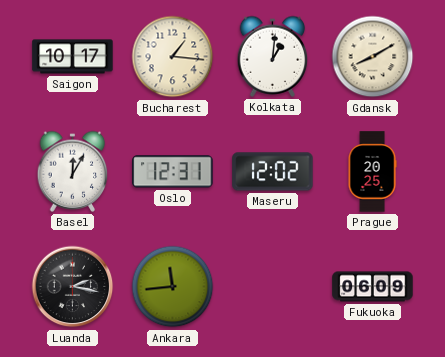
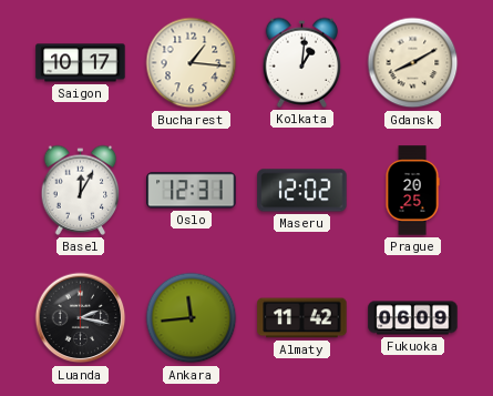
Almaty: none -> 11:42
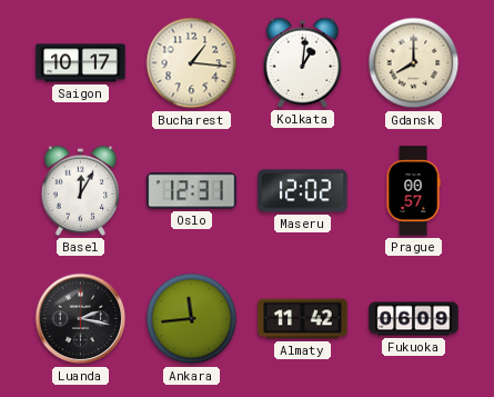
Gdansk: 8:10 -> 8:00
Prague: 20:25 -> 00:57
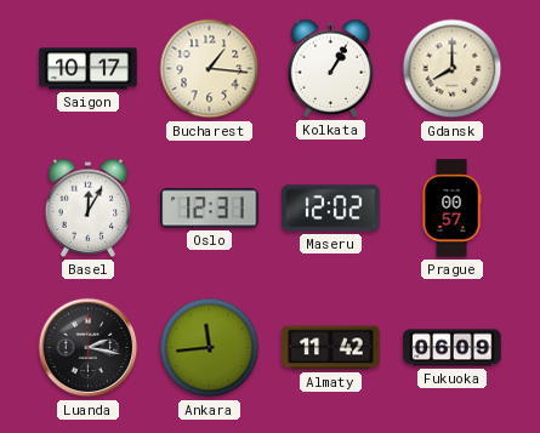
Kolkata: 1:01 -> 1:05
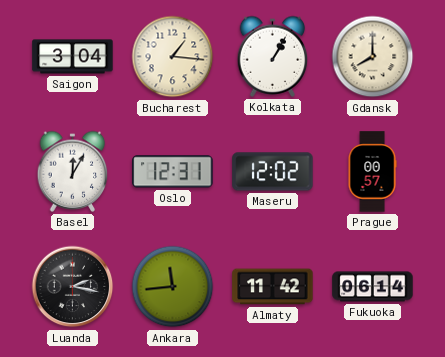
Saigon: 10:17 -> 3:04
Fukuoka: 06:09 -> 06:14
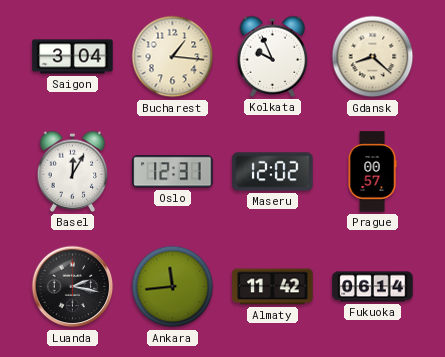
Kolkata: 1:05 -> 9:56
Gdansk: 8:00 -> 8:22
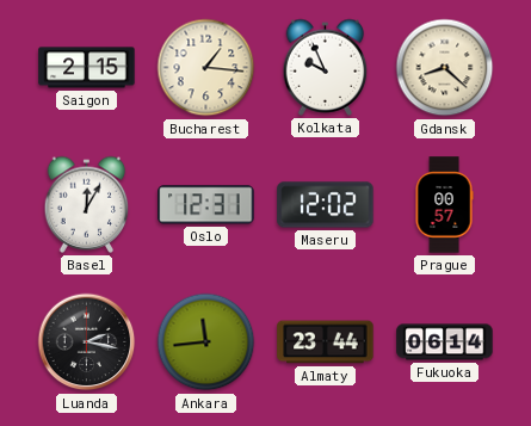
Saigon: 3:04 -> 2:15
Almaty: 11:42 -> 23:44
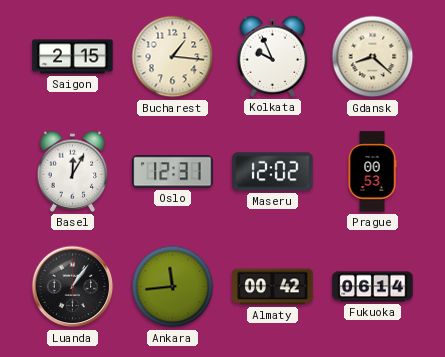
Prague: 00:57 -> 00:53
Luanda: 2:17 -> 1:06
Almaty: 23:44 -> 00:42
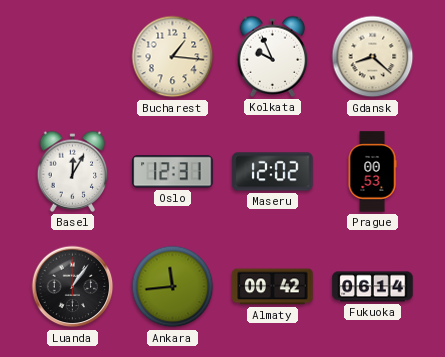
Saigon: 2:15 -> none
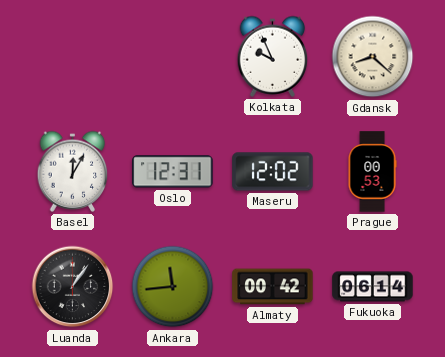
Bucharest: 1:16 -> none
